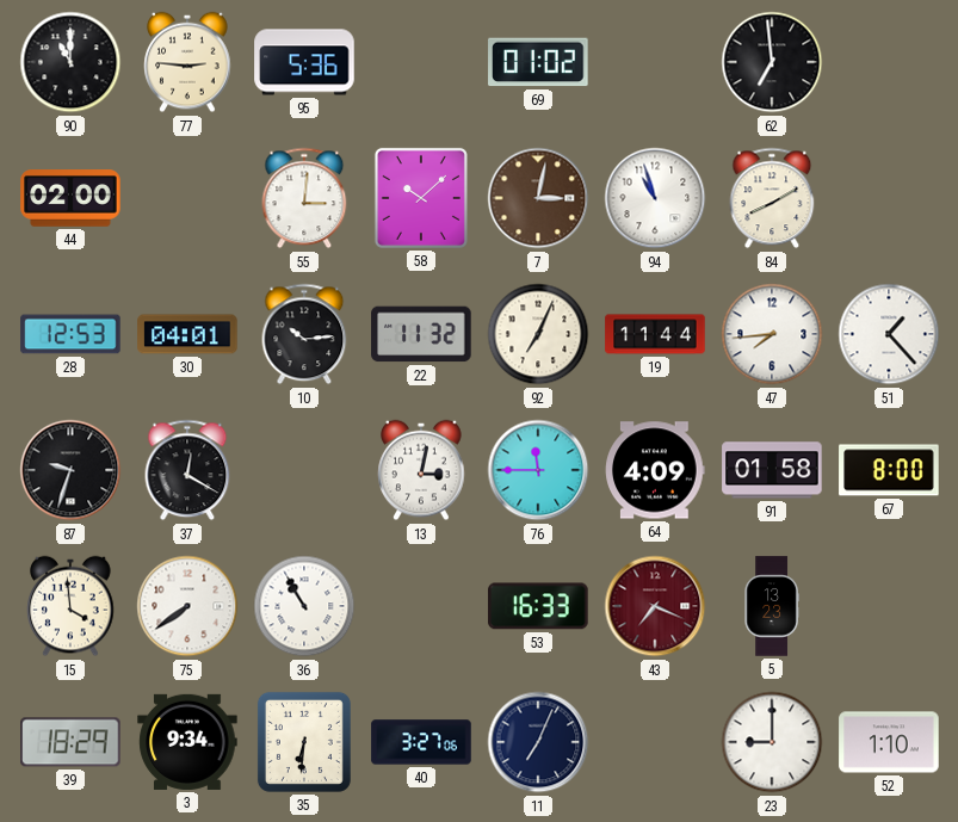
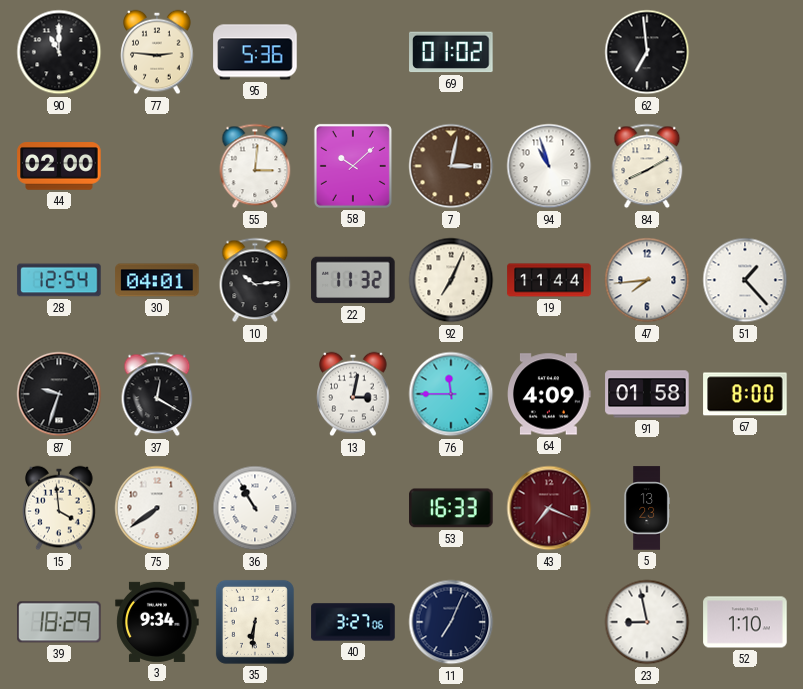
28: 12:53 -> 12:54
23: 9:00 -> 8:58
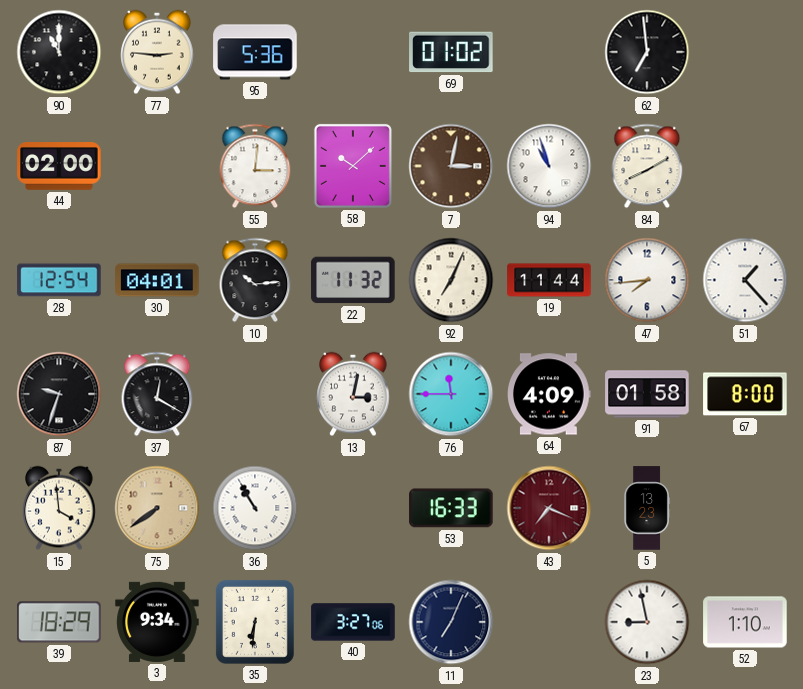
75 dial: white -> champagne
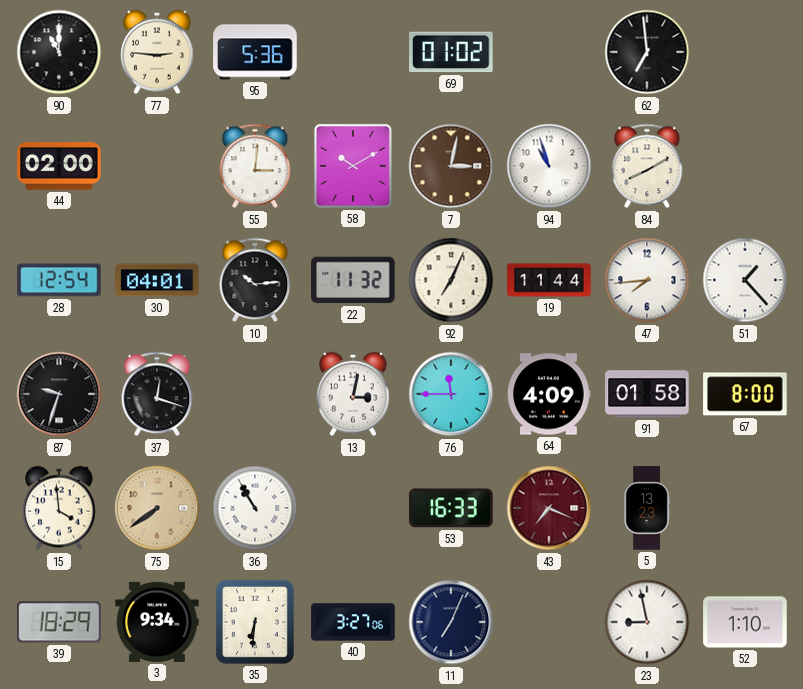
58: 10:08 -> 10:10
37: 12:20 -> 12:18
